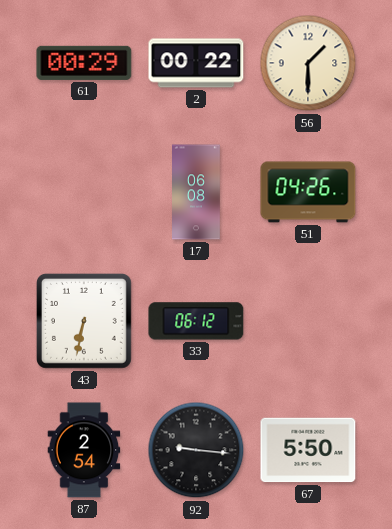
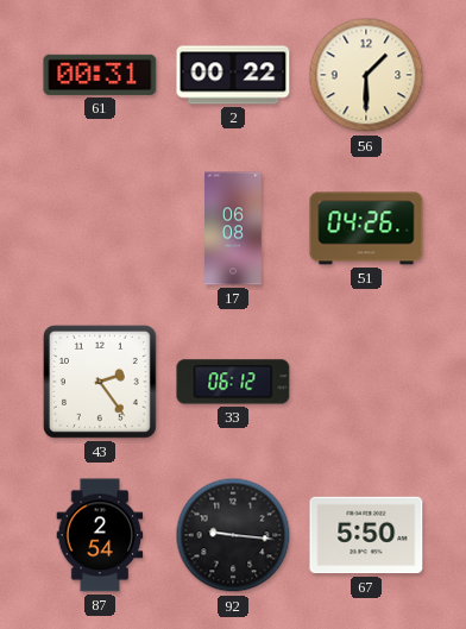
61: 00:29 -> 00:31
43: 6:32 -> 2:24
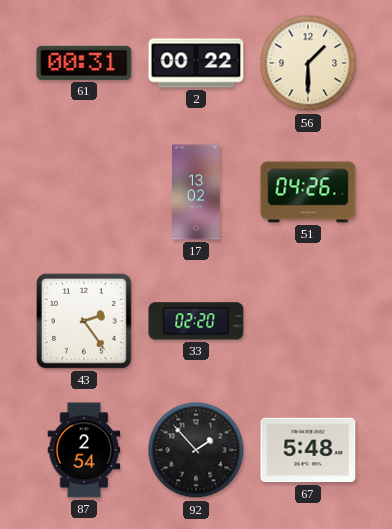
17: 06:08 -> 13:02
33: 06:12 -> 02:20
92: 9:16 -> 1:53
67: 5:50 -> 5:48
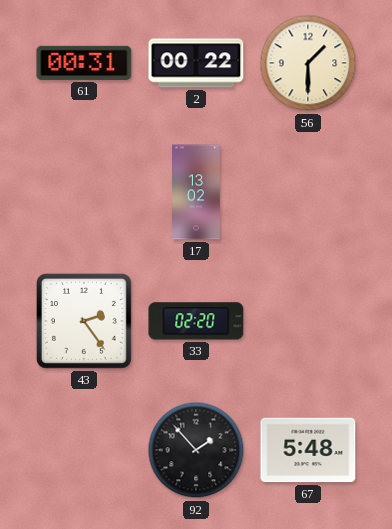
51: 04:26 -> none
87: 2:54 -> none
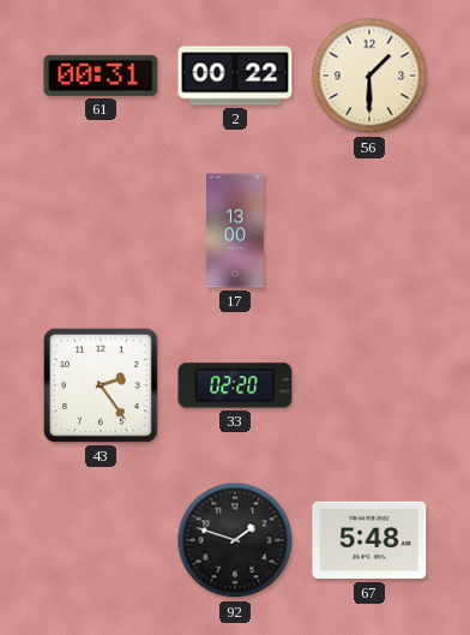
17: 13:02 -> 13:00
92: 1:53 -> 1:48
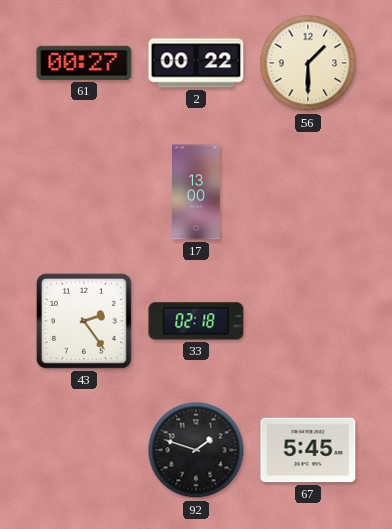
61: 00:31 -> 00:27
33: 02:20 -> 02:18
67: 5:48 -> 5:45
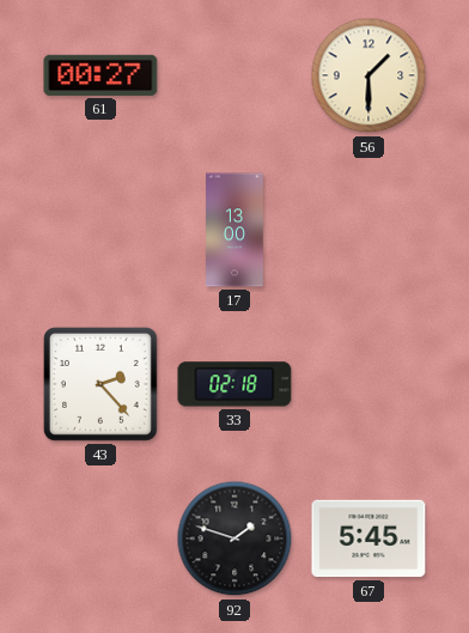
2: 00:22 -> none
43: 2:24 -> 2:23
